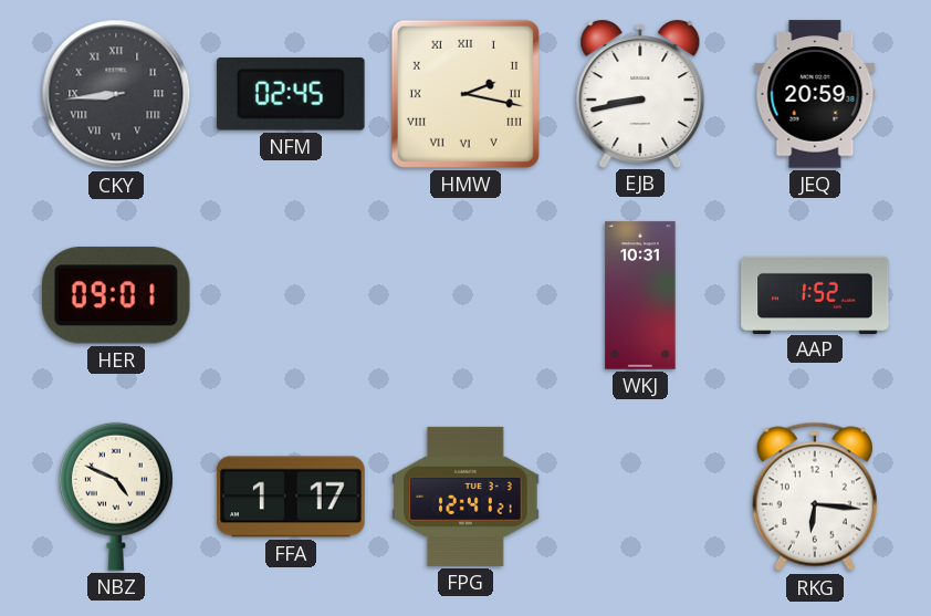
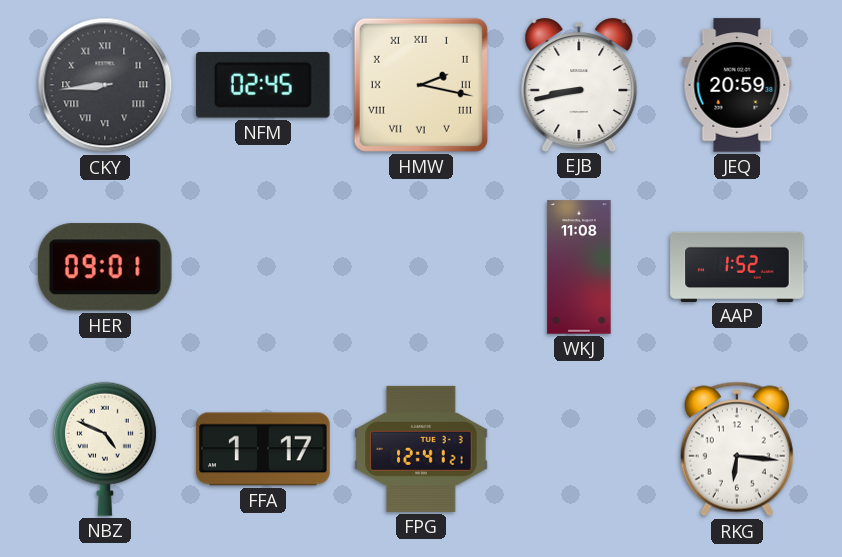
WKJ: 10:31 -> 11:08
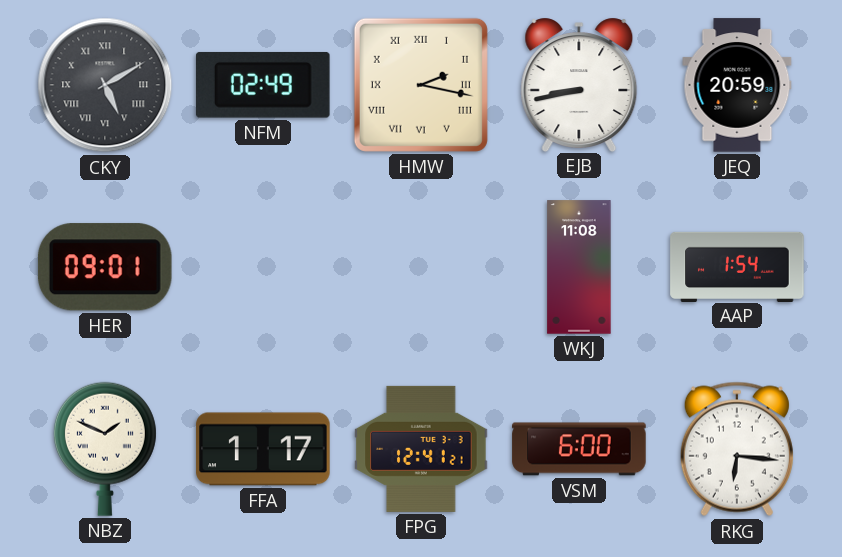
CKY: 8:44 -> 5:10
NFM: 02:45 -> 02:49
AAP: 1:52 -> 1:54
NBZ: 4:49 -> 1:49
VSM: none -> 6:00
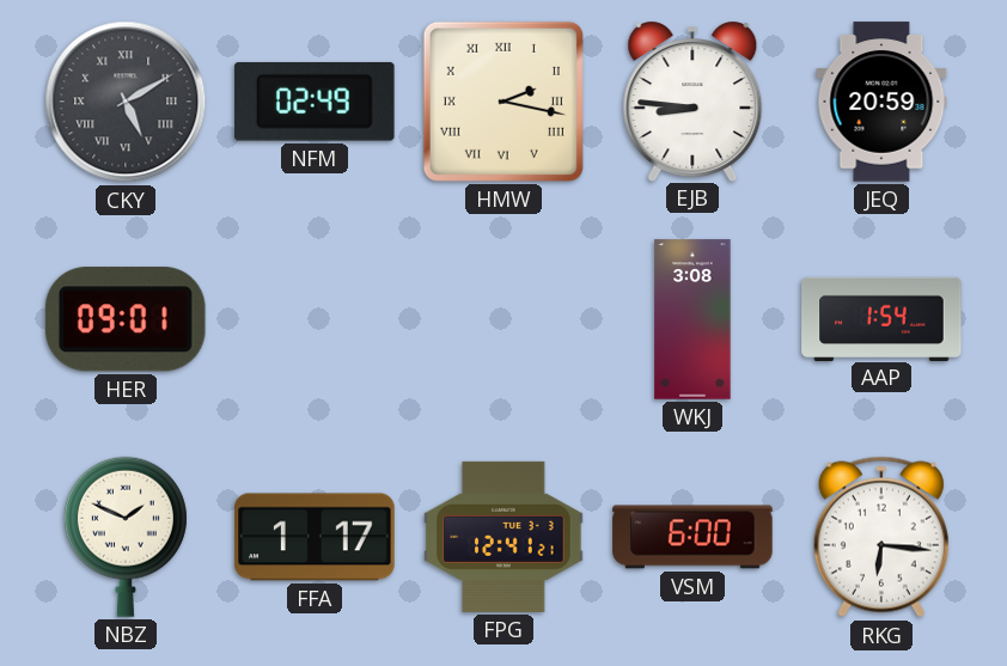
EJB: 8:43 -> 8:46
WKJ: 11:08 -> 3:08
